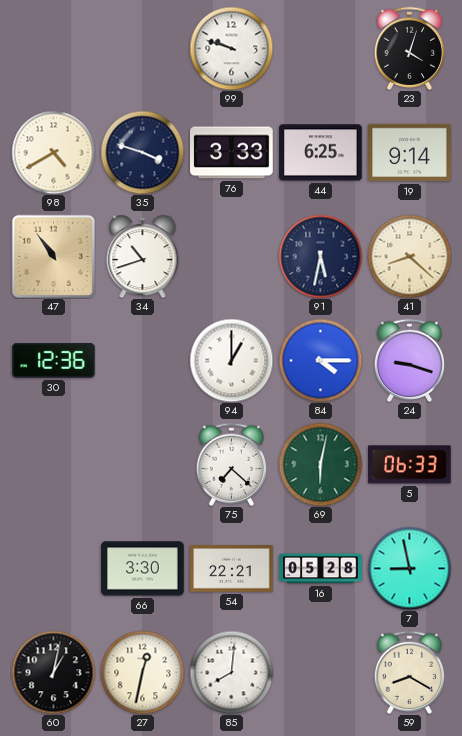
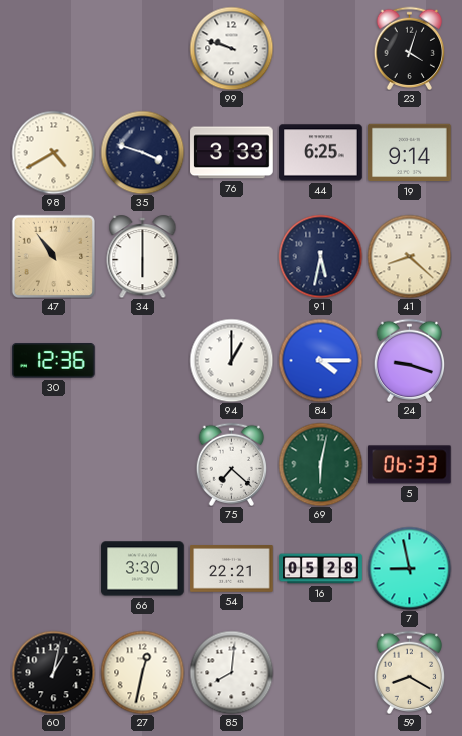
34: 10:42 -> 6:00
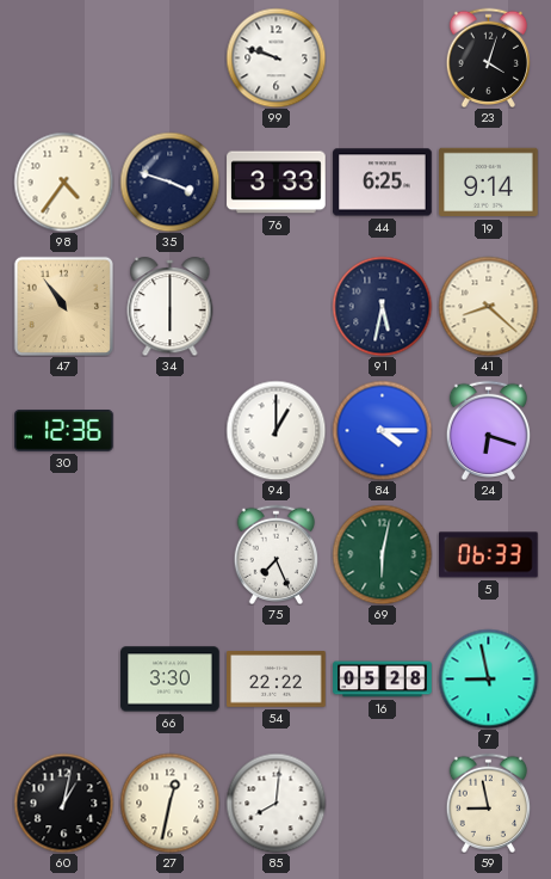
98: 4:40 -> 4:36
24: 9:18 -> 6:18
75: 7:22 -> 7:26
54: 22:21 -> 22:22
59: 8:20 -> 8:58
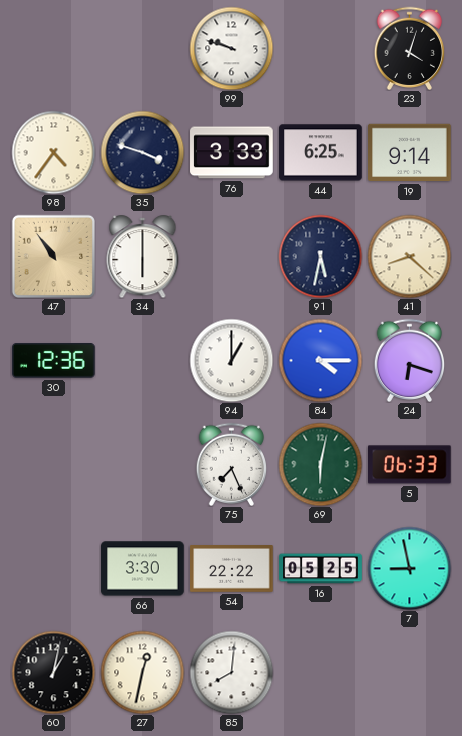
16: 05:28 -> 05:25
59: 8:58 -> none
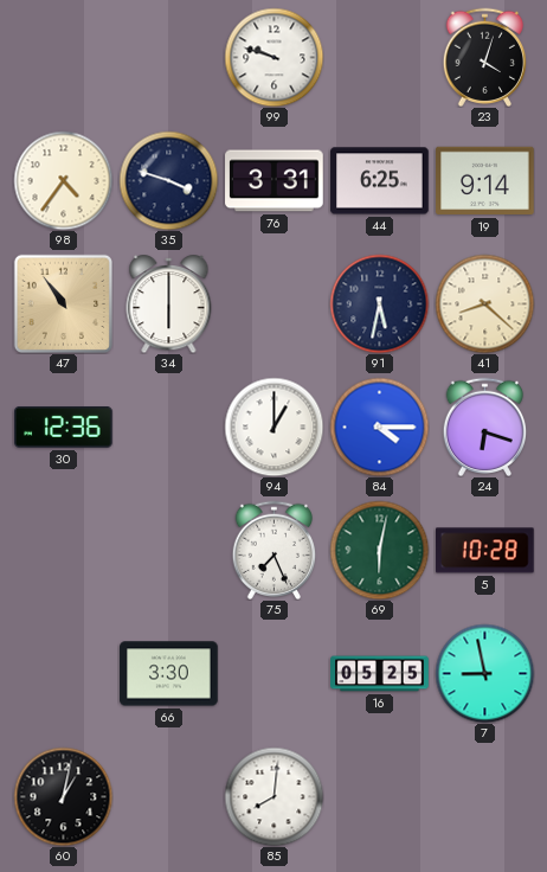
76: 3:33 -> 3:31
5: 06:33 -> 10:28
54: 22:22 -> none
27: 12:32 -> none
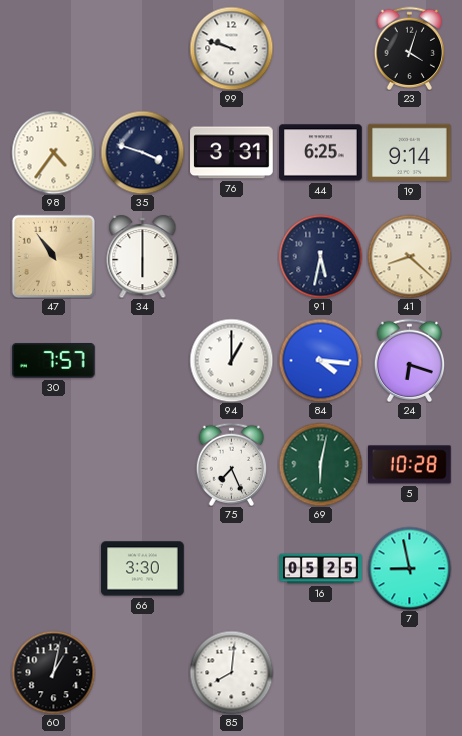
30: 12:36 -> 7:57
84: 4:15 -> 4:16
